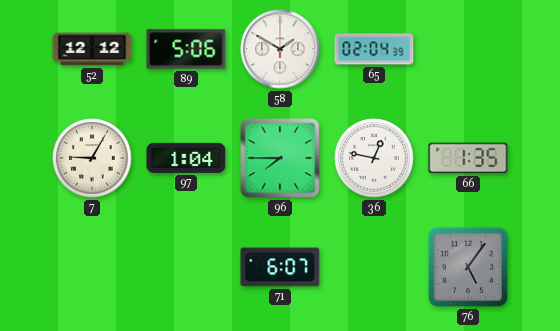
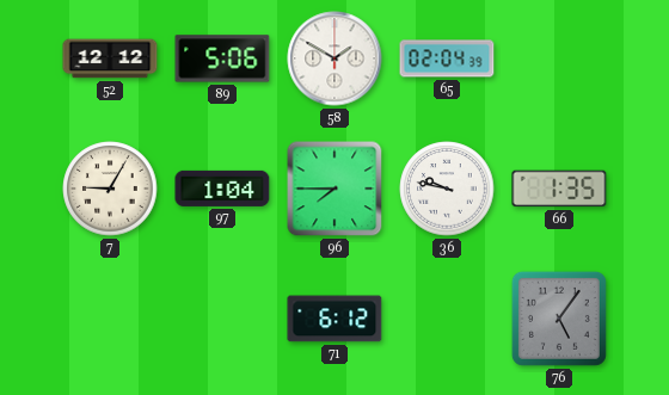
36: 12:47 -> 9:47
71: 6:07 -> 6:12
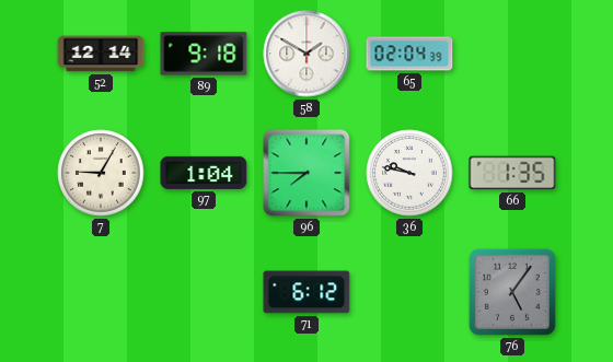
52: 12:12 -> 12:14
89: 5:06 -> 9:18
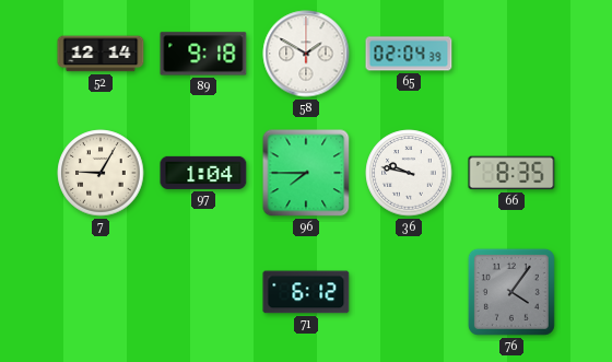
66: 1:35 -> 8:35
76: 5:06 -> 4:06
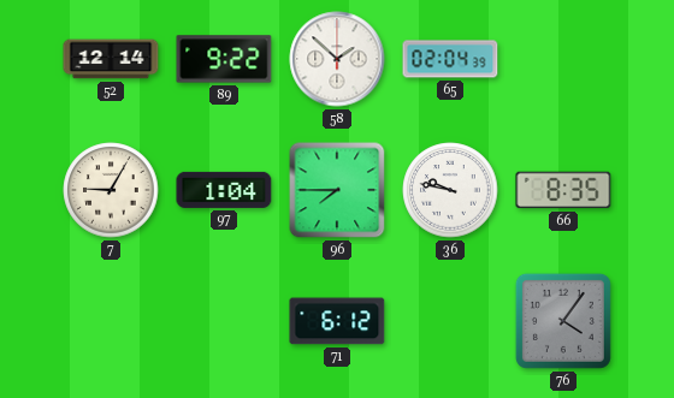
89: 9:18 -> 9:22
58: 1:50 -> 1:52
